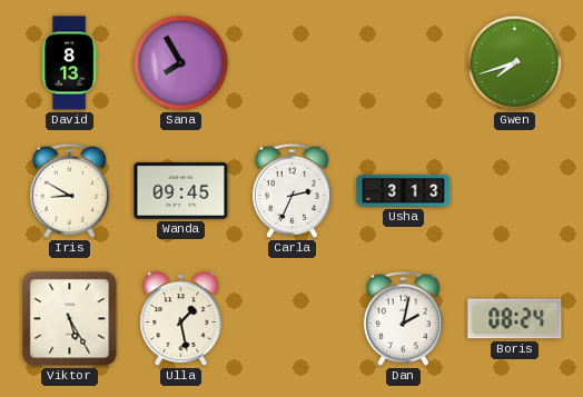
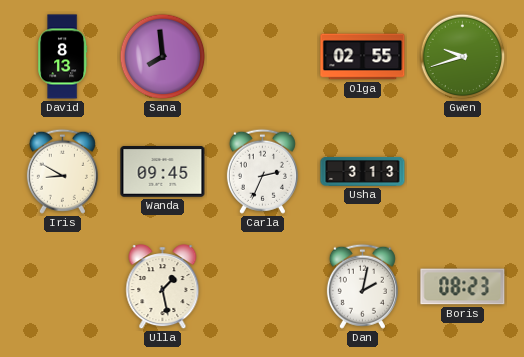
Sana: 7:55 -> 7:59
Olga: none -> 02:55
Gwen: 7:42 -> 9:42
Viktor: 5:25 -> none
Boris: 08:24 -> 08:23
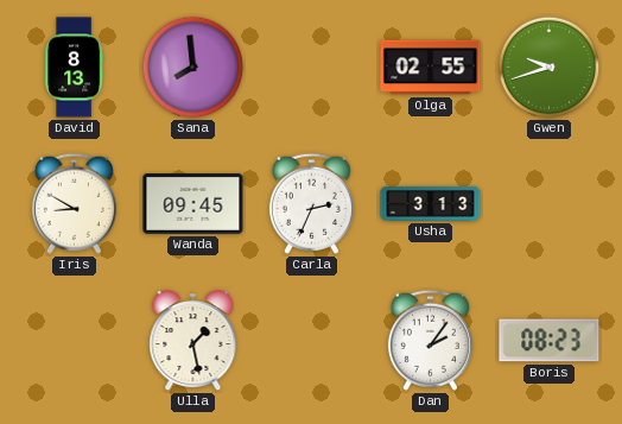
Dan: 2:02 -> 2:06
